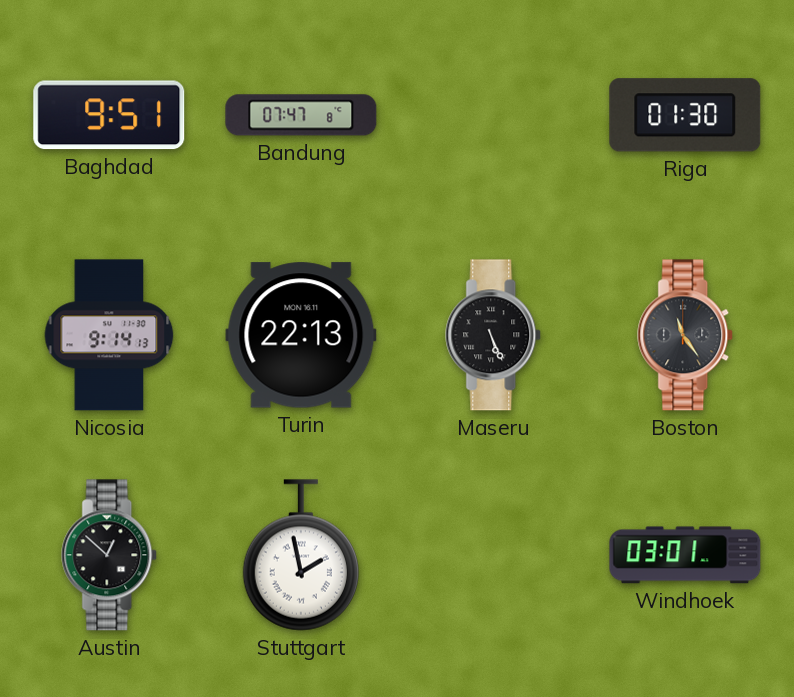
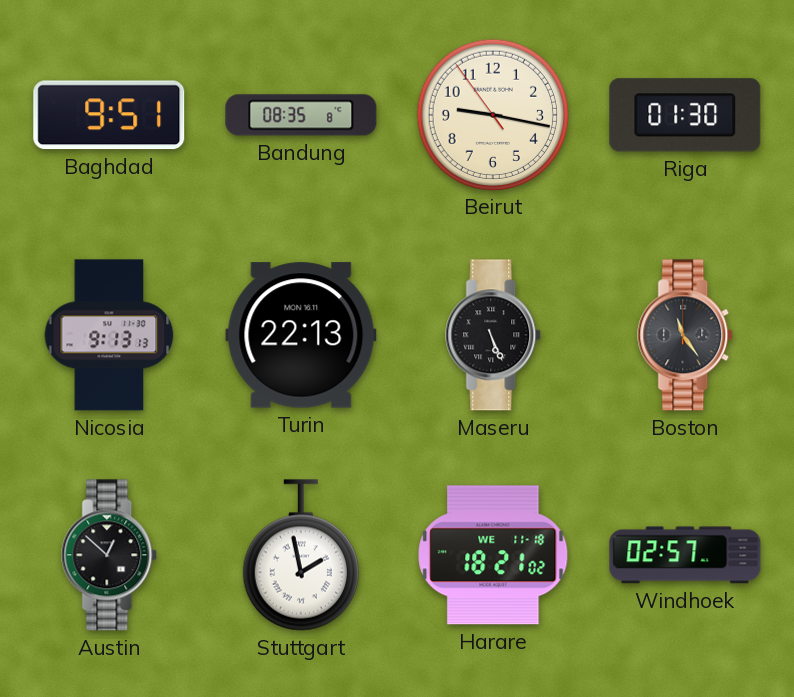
Bandung: 07:47 -> 08:35
Beirut: none -> 9:16
Nicosia: 9:14 -> 9:13
Harare: none -> 18:21
Windhoek: 03:01 -> 02:57
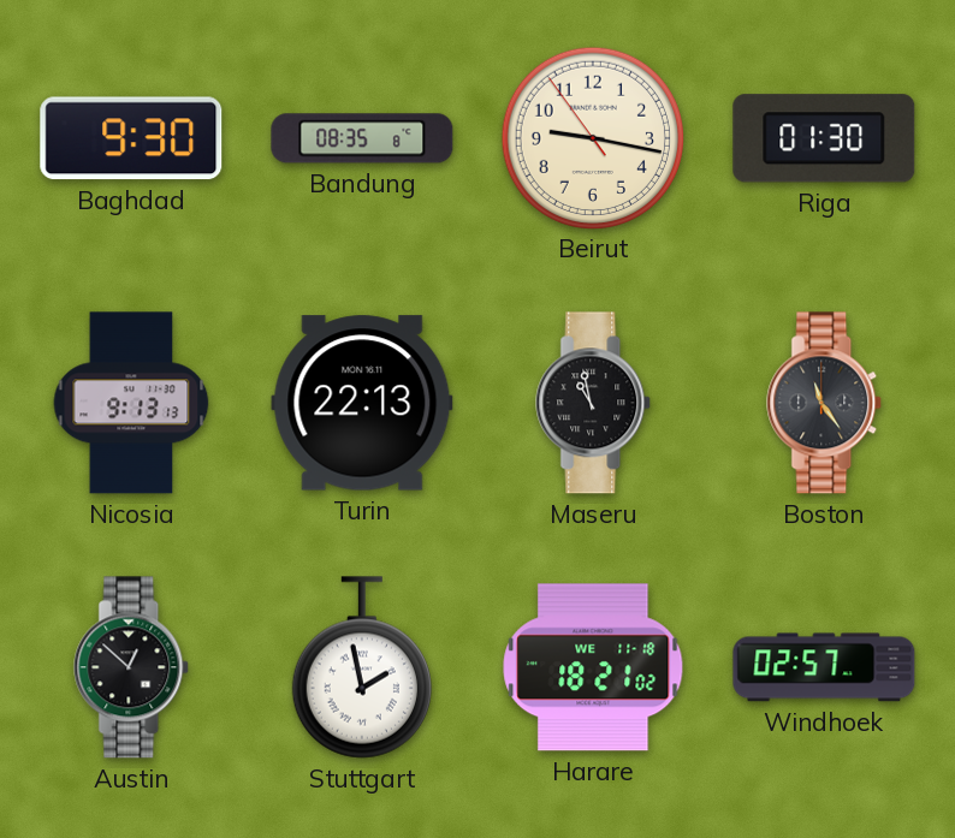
Baghdad: 9:51 -> 9:30
Maseru: 5:26 -> 10:58
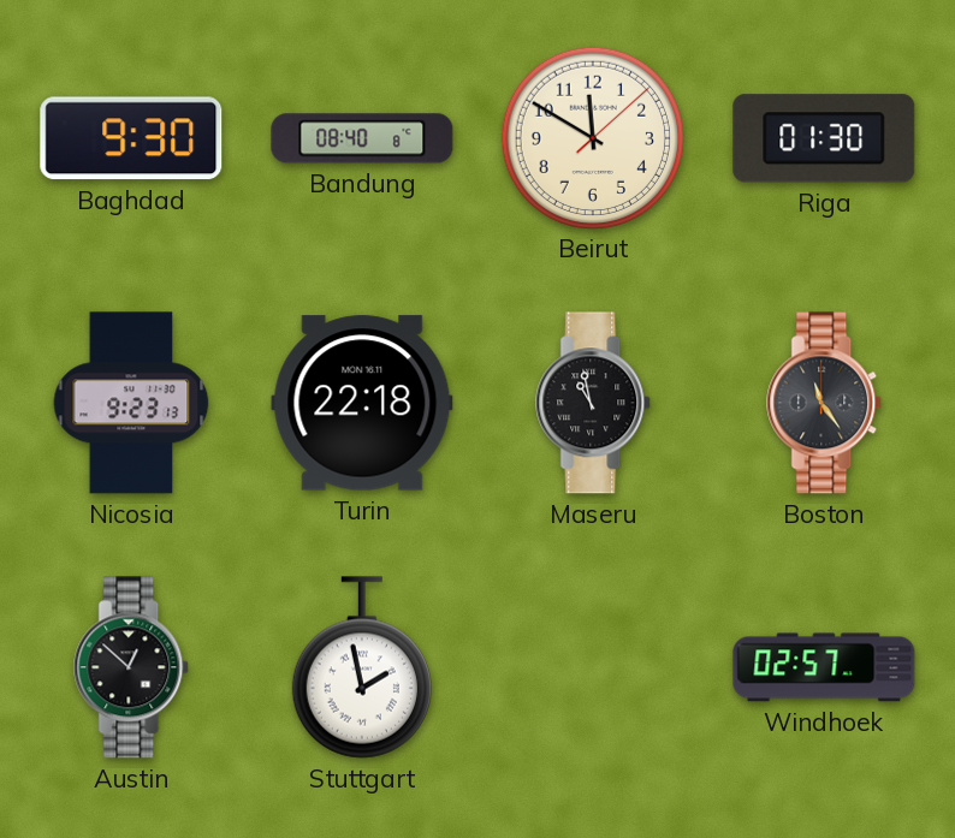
Bandung: 08:35 -> 08:40
Beirut: 9:16 -> 11:50
Nicosia: 9:13 -> 9:23
Turin: 22:13 -> 22:18
Harare: 18:21 -> none
